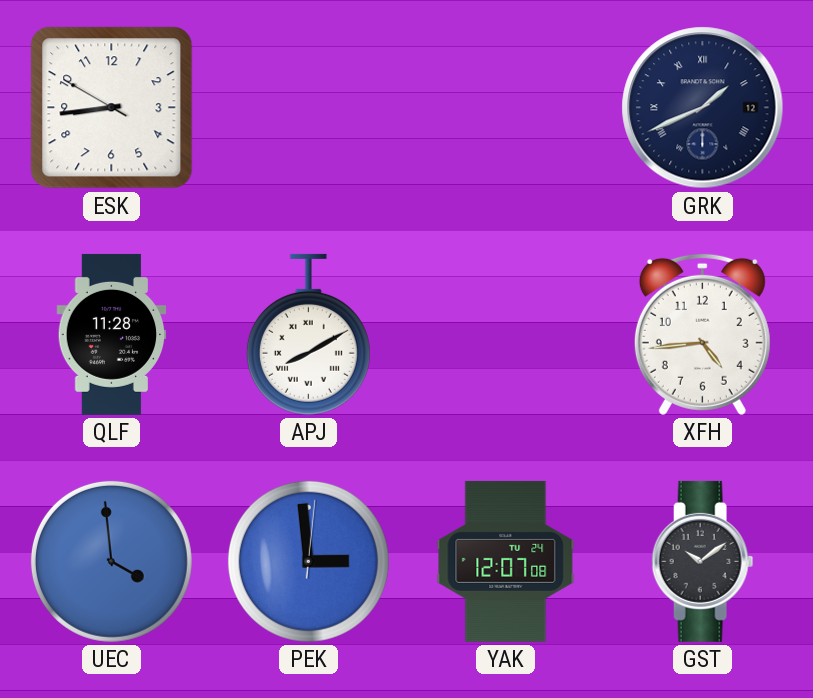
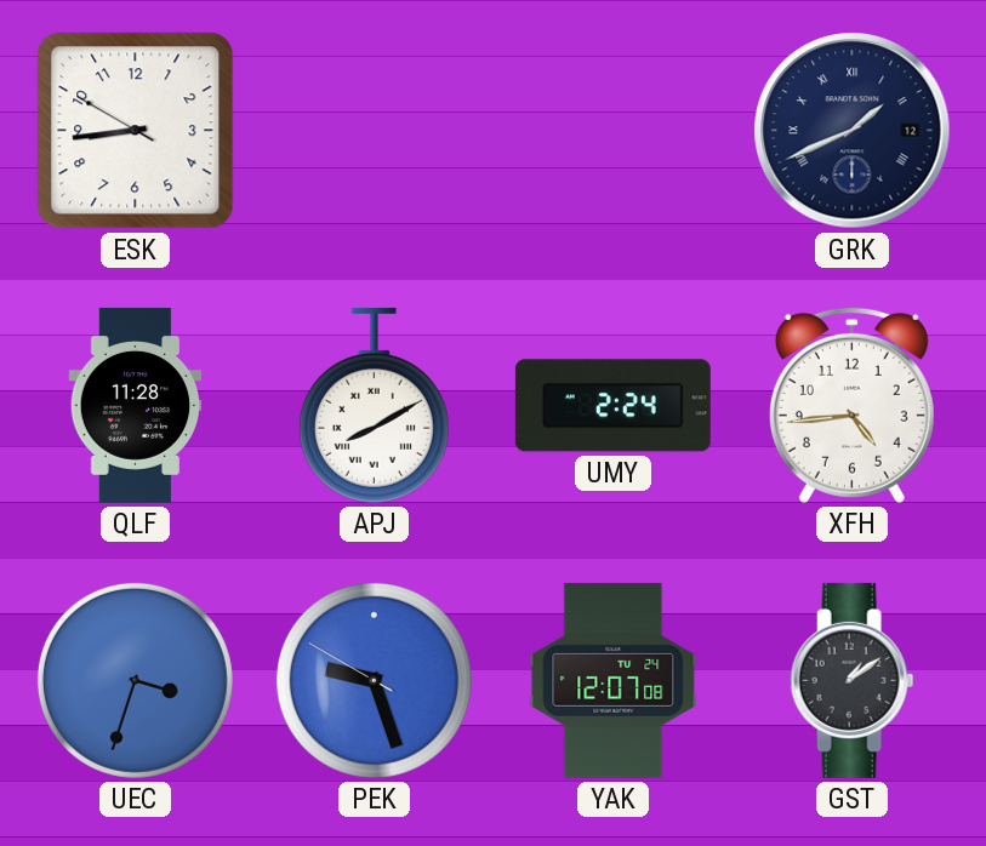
UMY: none -> 2:24
UEC: 3:59 -> 3:33
PEK: 2:59 -> 9:26
GST: 10:09 -> 1:09
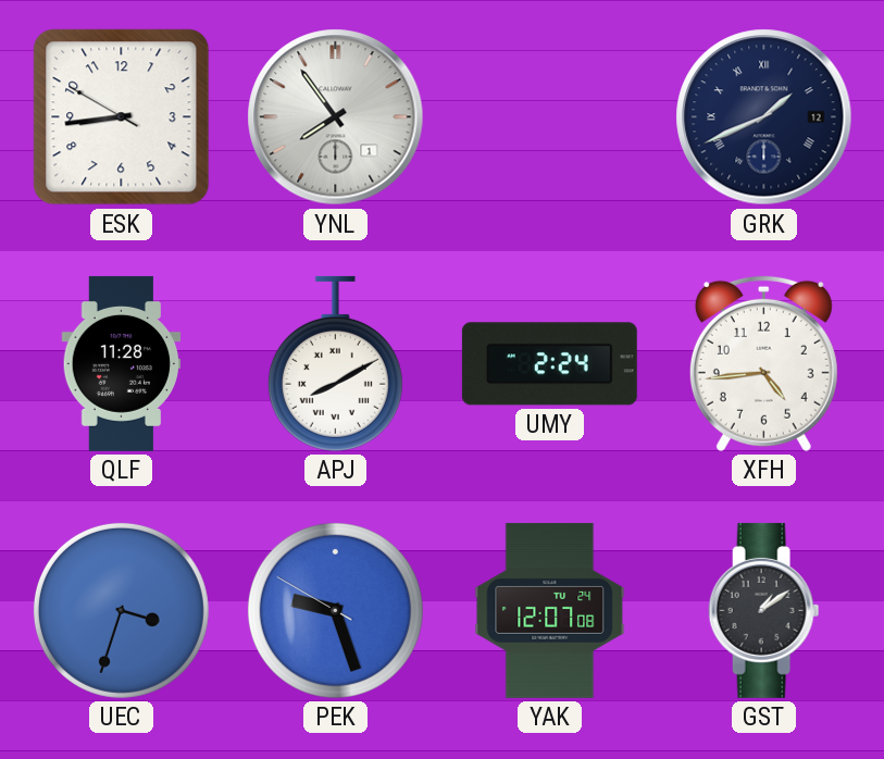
YNL: none -> 7:54
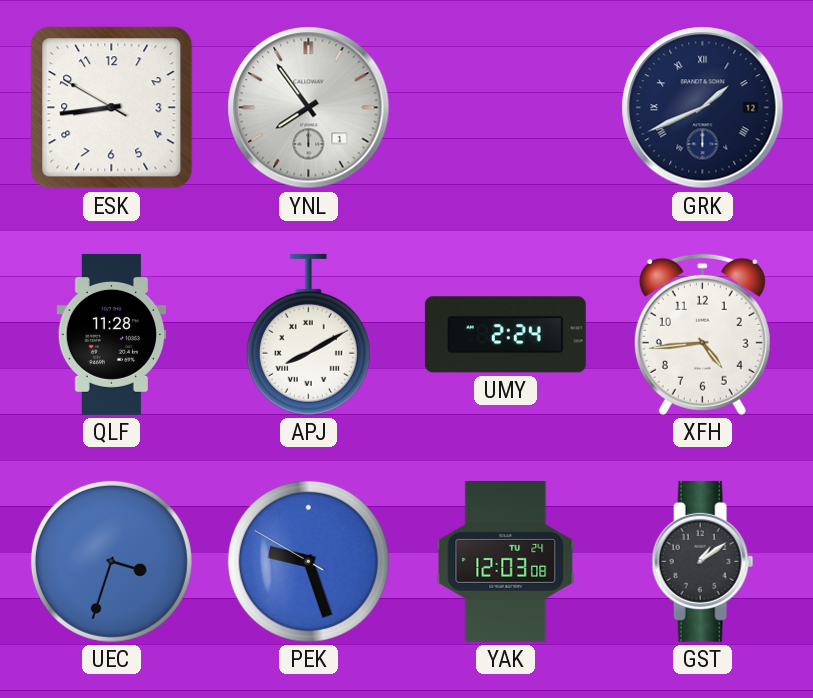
YAK: 12:07 -> 12:03
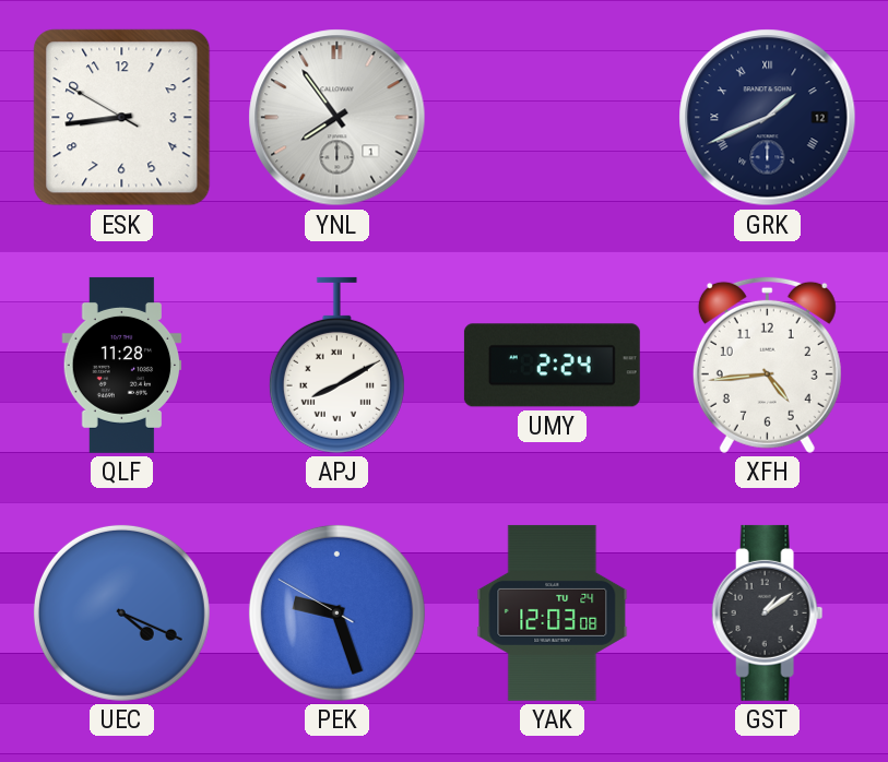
UEC: 3:33 -> 4:19
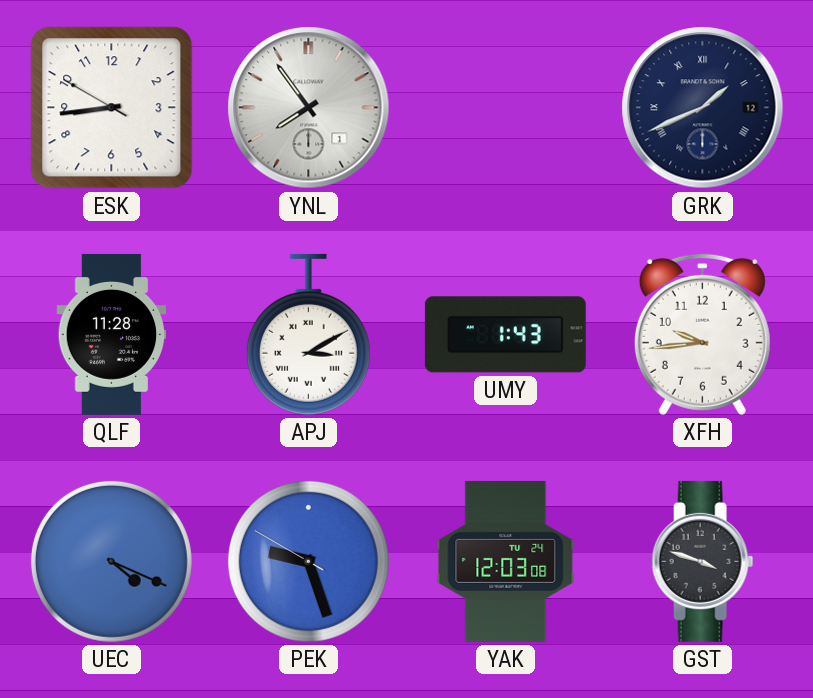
APJ: 8:10 -> 3:10
UMY: 2:24 -> 1:43
XFH: 4:44 -> 9:44
GST: 1:09 -> 3:48
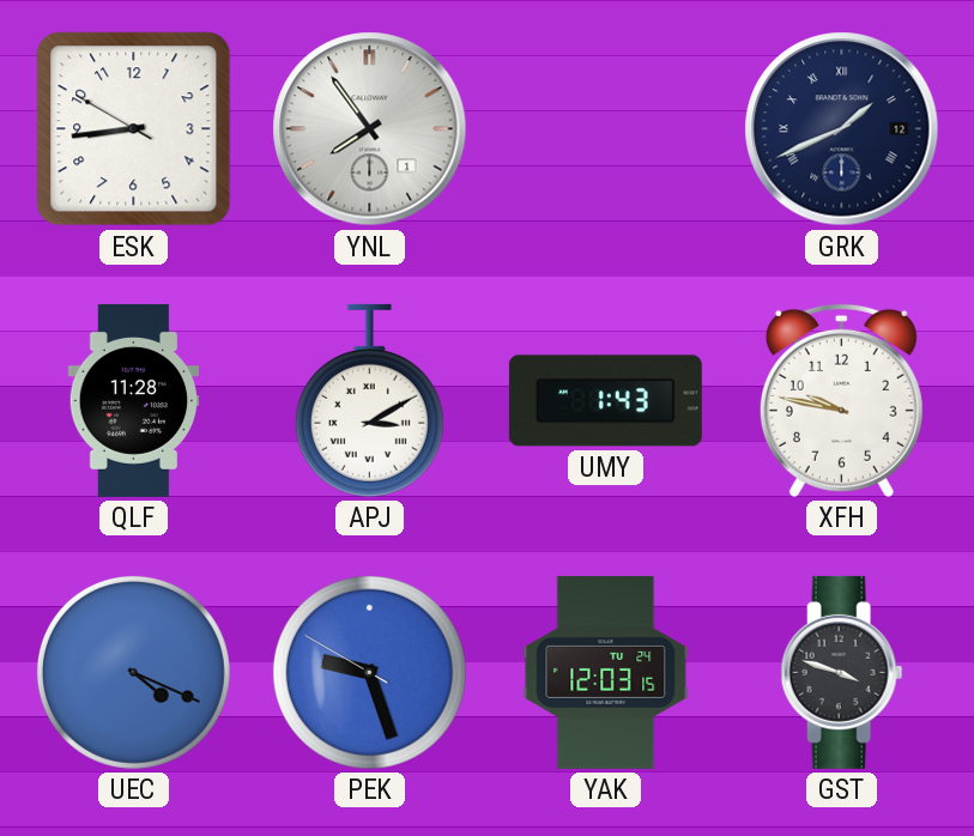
XFH: 9:44 -> 9:47
YAK: 12:03:08 -> 12:03:15
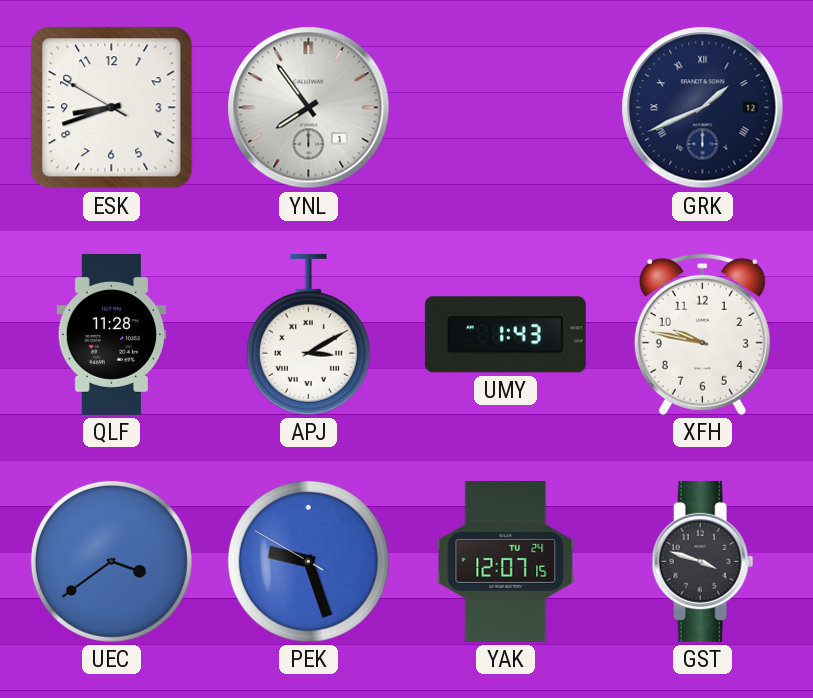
ESK: 8:43 -> 8:41
UEC: 4:19 -> 3:39
YAK: 12:03 -> 12:07
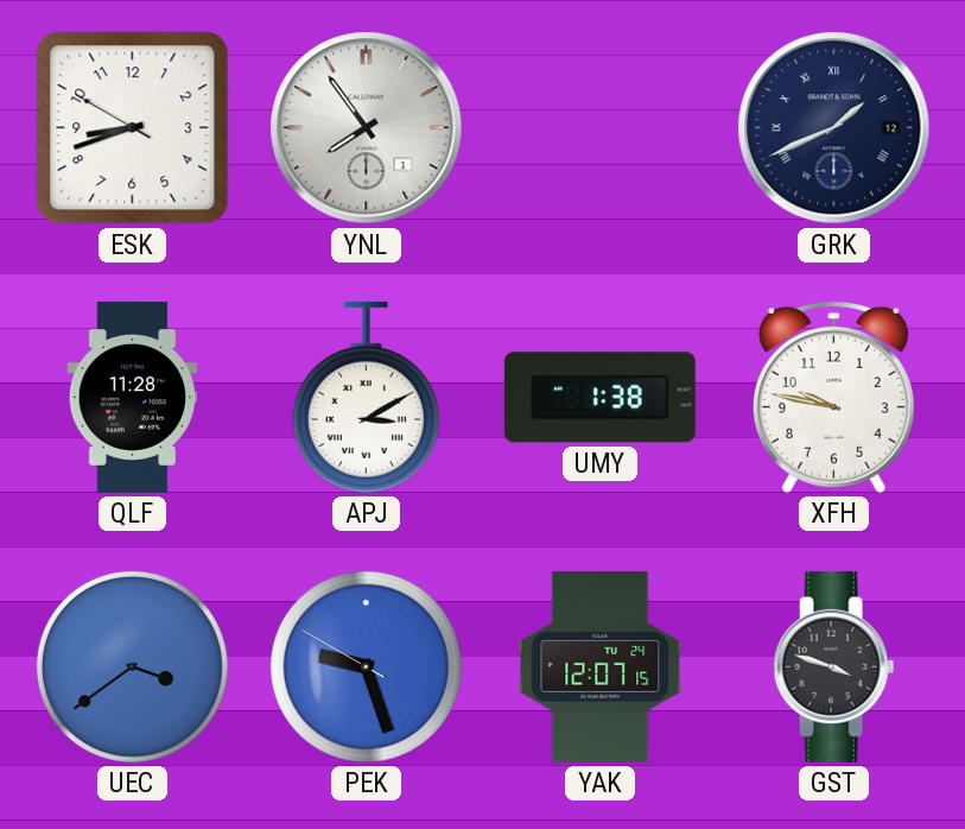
UMY: 1:43 -> 1:38
